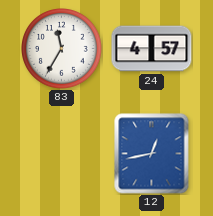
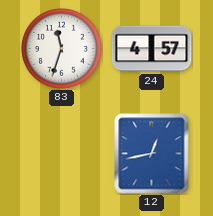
83: 11:35 -> 11:33
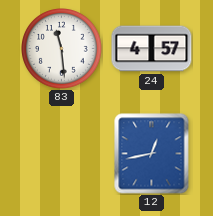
83: 11:33 -> 11:29
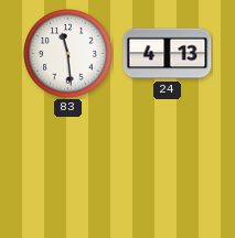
24: 4:57 -> 4:13
12: 12:43 -> none
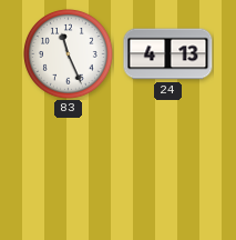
83: 11:29 -> 11:26
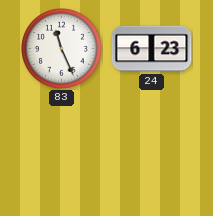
24: 4:13 -> 6:23
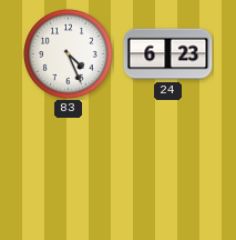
83: 11:26 -> 4:26
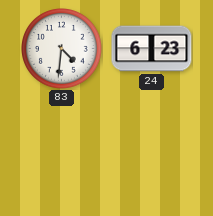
83: 4:26 -> 4:31
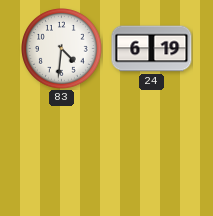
24: 6:23 -> 6:19
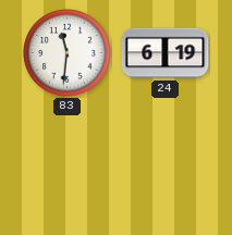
83: 4:31 -> 11:31
